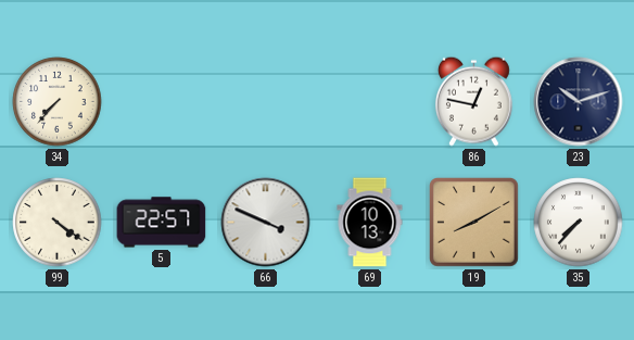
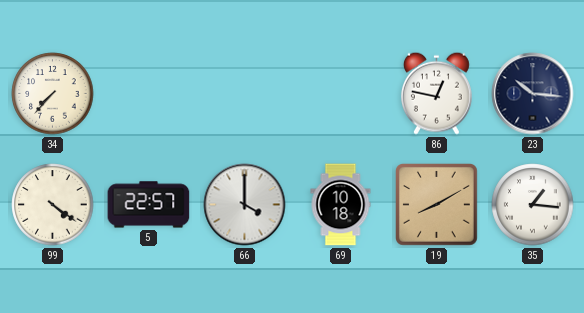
23: 10:12 -> 10:16
66: 3:49 -> 4:00
69: 10:13 -> 10:18
35: 7:37 -> 1:16
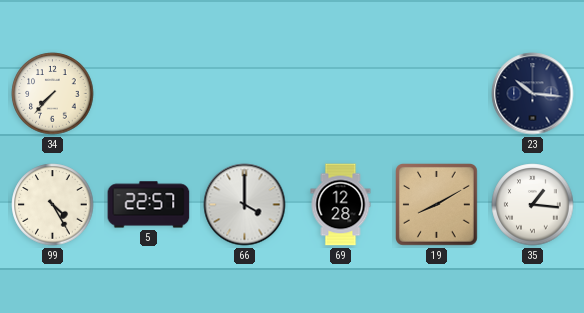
86: 12:47 -> none
99: 4:21 -> 4:25
69: 10:18 -> 12:28
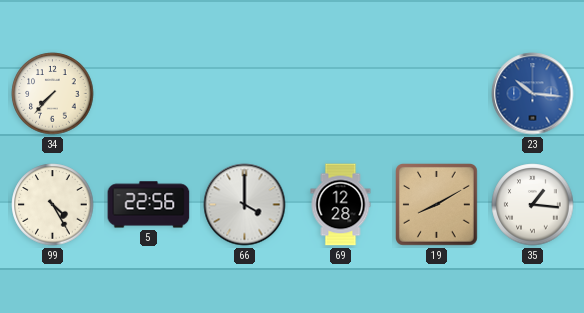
23 dial: navy -> blue
5: 22:57 -> 22:56
